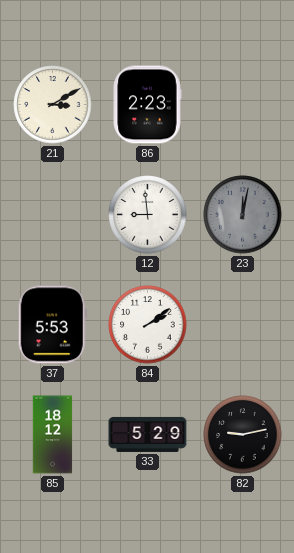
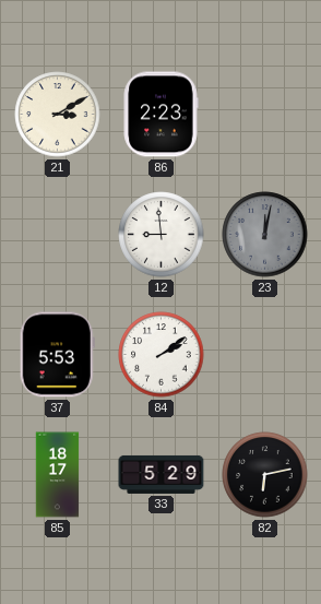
85: 18:12 -> 18:17
82: 9:13 -> 6:13
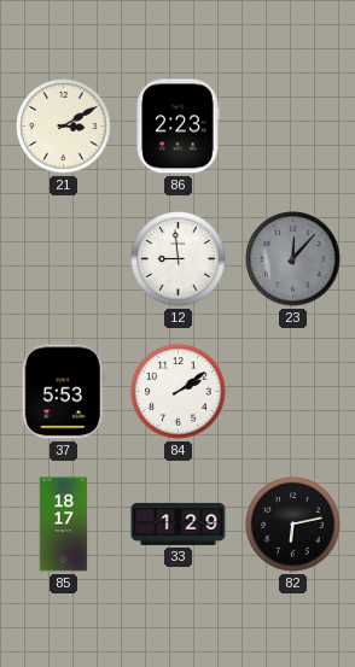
23: 12:02 -> 12:07
33: 5:29 -> 1:29
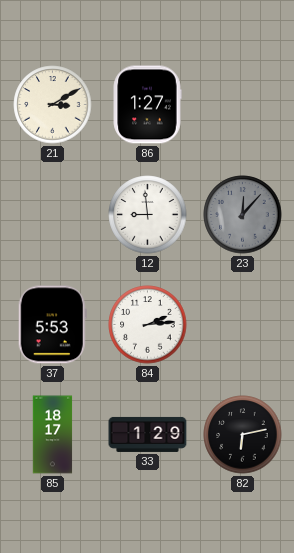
86: 2:23 -> 1:27
84: 2:09 -> 2:14
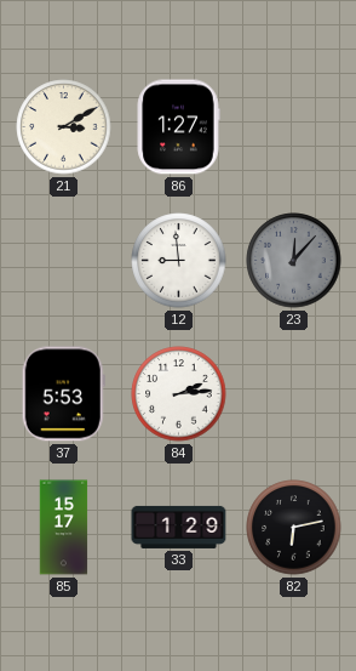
85: 18:17 -> 15:17
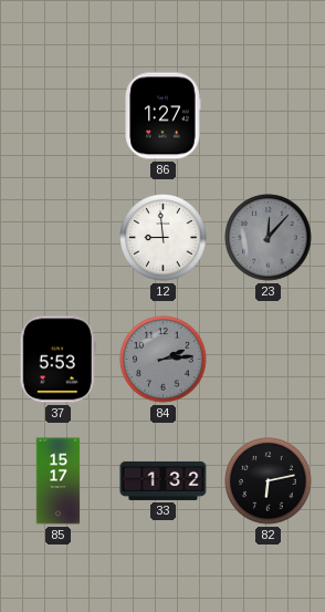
21: 3:10 -> none
84 dial: white -> grey
33: 1:29 -> 1:32
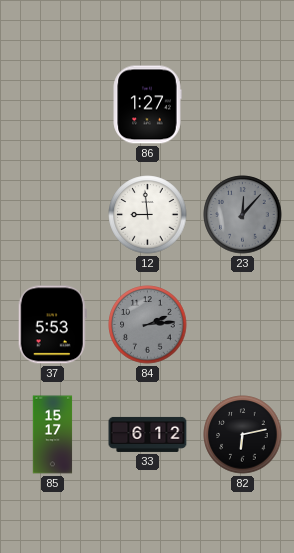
33: 1:32 -> 6:12
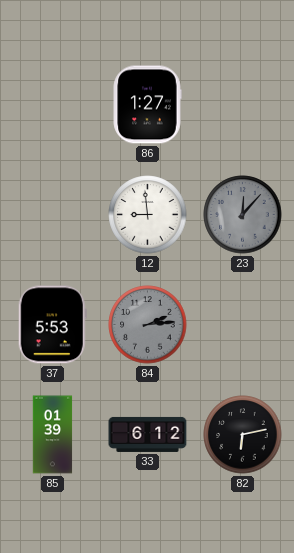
85: 15:17 -> 01:39
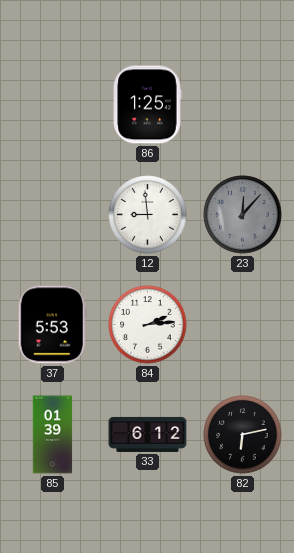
86: 1:27 -> 1:25
84 dial: grey -> white
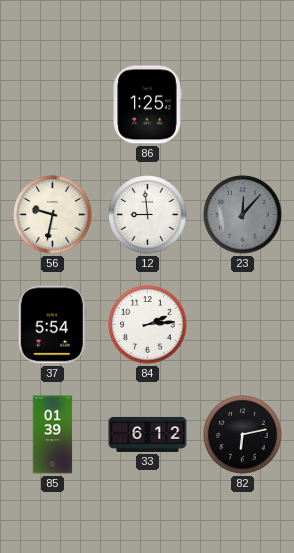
56: none -> 9:32
37: 5:53 -> 5:54
